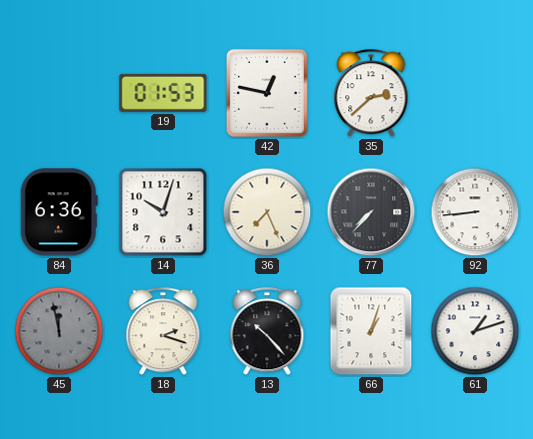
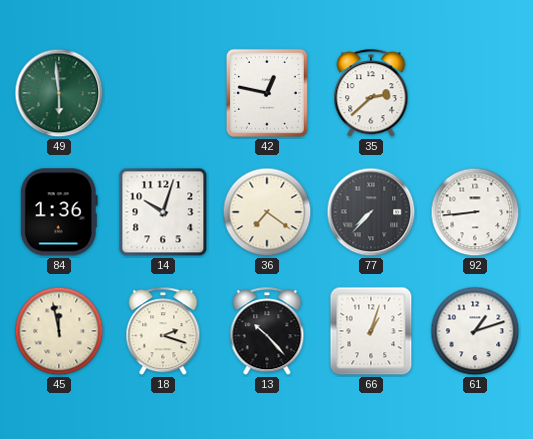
49: none -> 5:59
19: 01:53 -> none
84: 6:36 -> 1:36
36: 7:26 -> 7:21
45 dial: grey -> cream
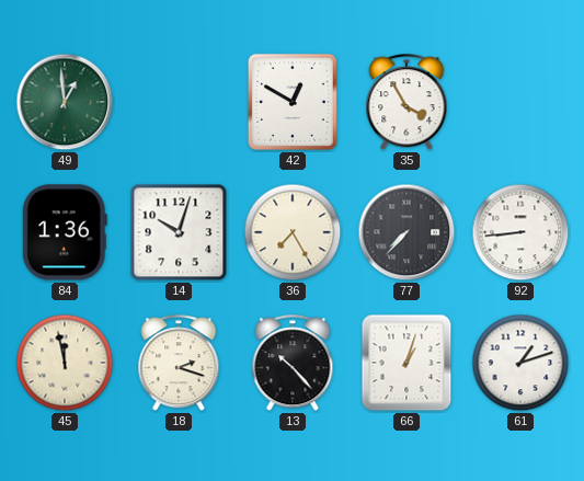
49: 5:59 -> 12:59
42: 12:47 -> 12:50
35: 2:38 -> 3:55
36: 7:21 -> 7:25
